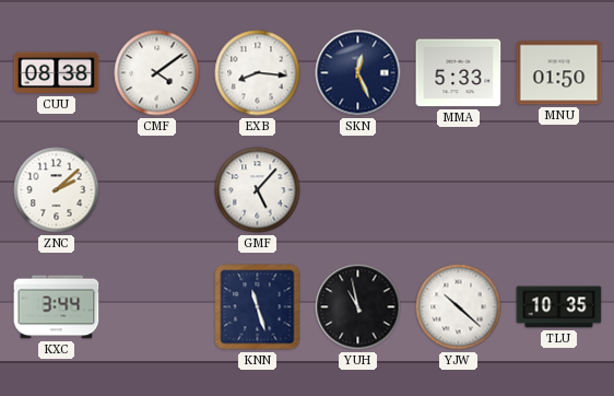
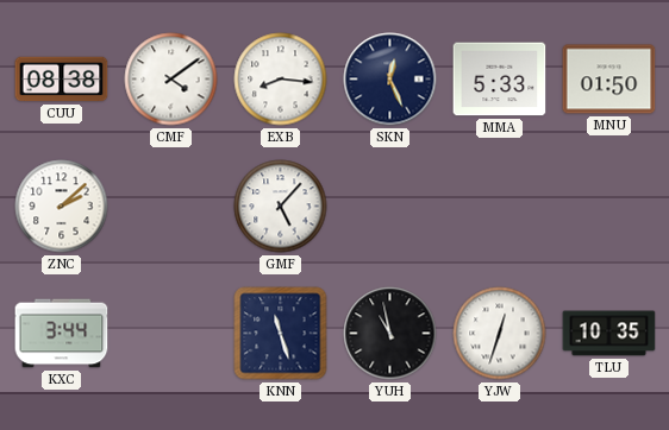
YJW: 10:22 -> 12:33
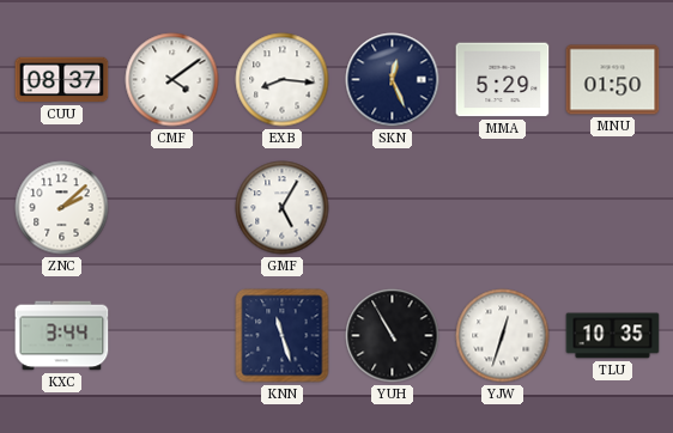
CUU: 08:38 -> 08:37
MMA: 5:33 -> 5:29
GMF: 5:07 -> 5:05
YUH: 10:58 -> 10:55
